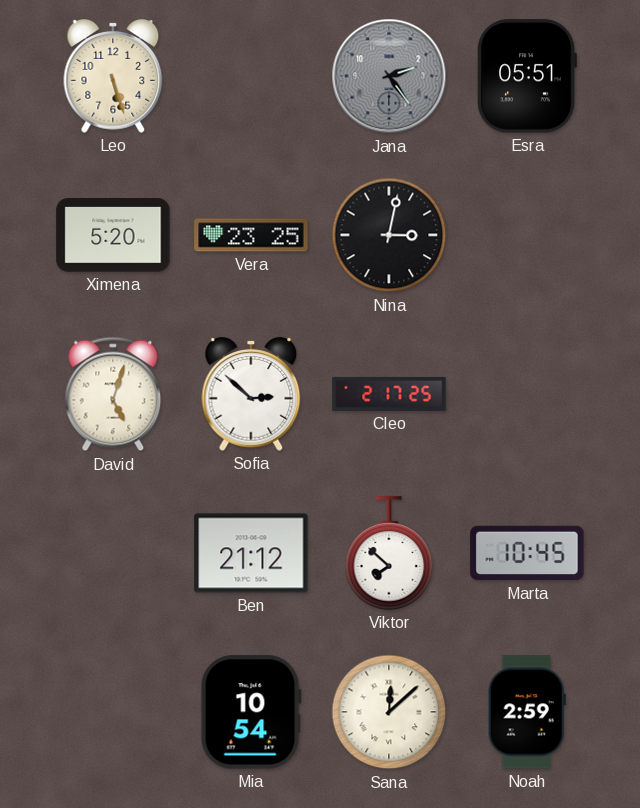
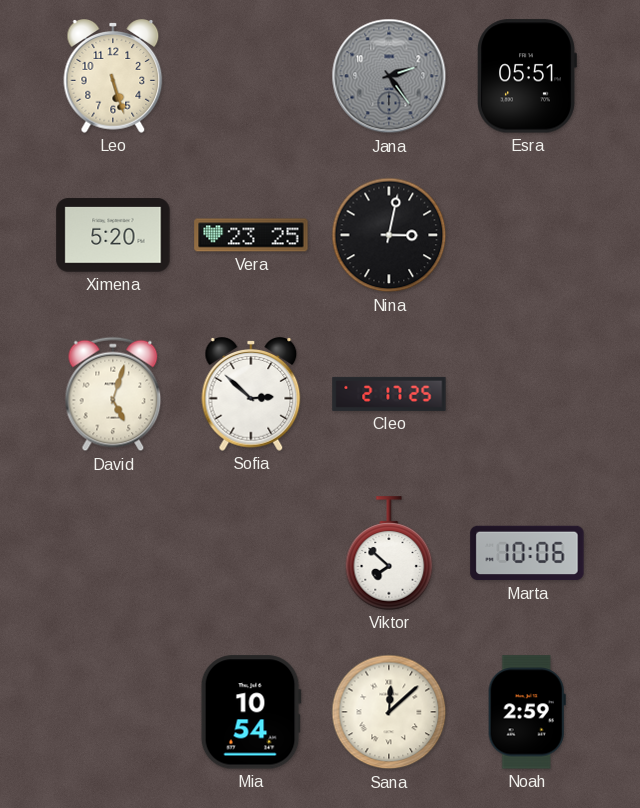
Ben: 21:12 -> none
Marta: 10:45 -> 10:06
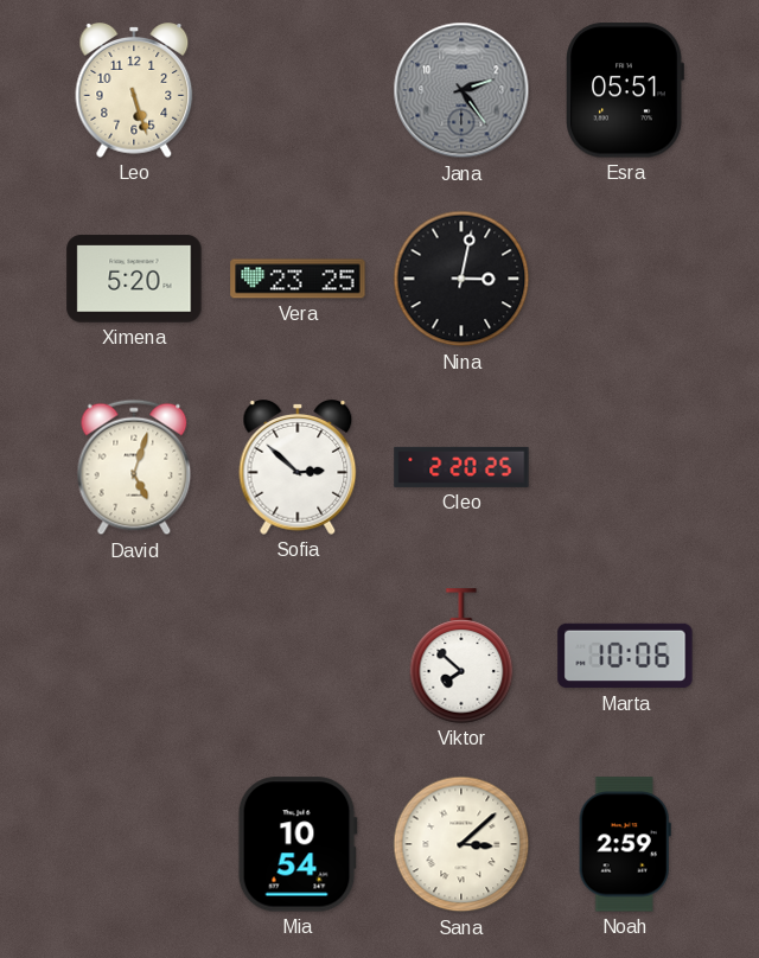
Cleo: 2:17 -> 2:20
Sana: 12:08 -> 3:08
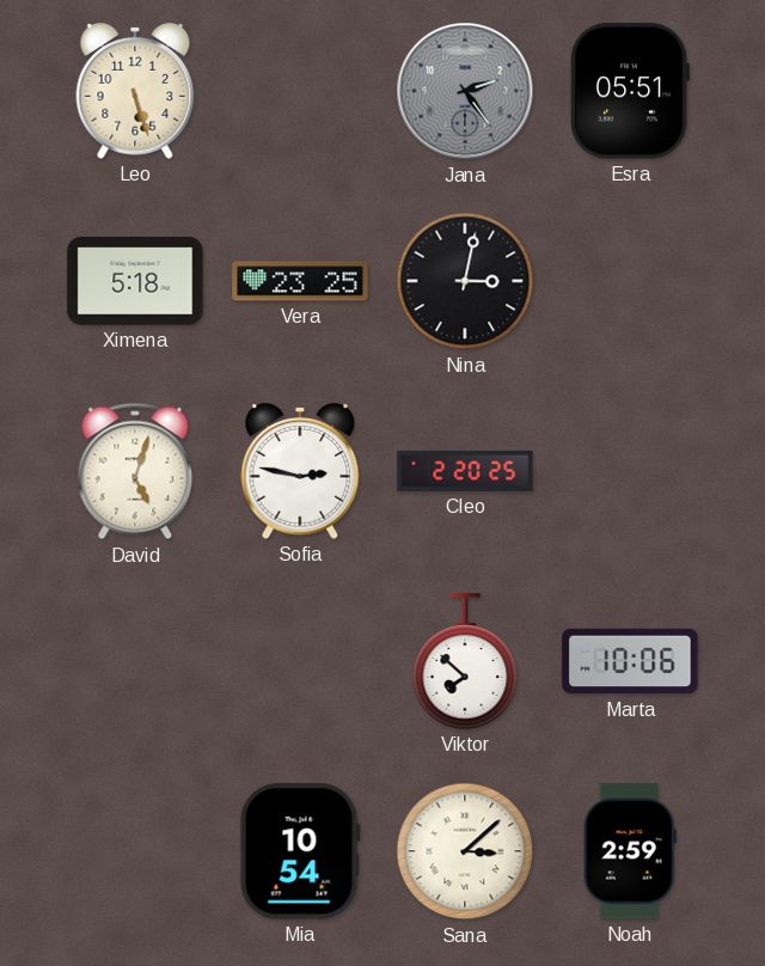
Ximena: 5:20 -> 5:18
Sofia: 2:52 -> 2:47
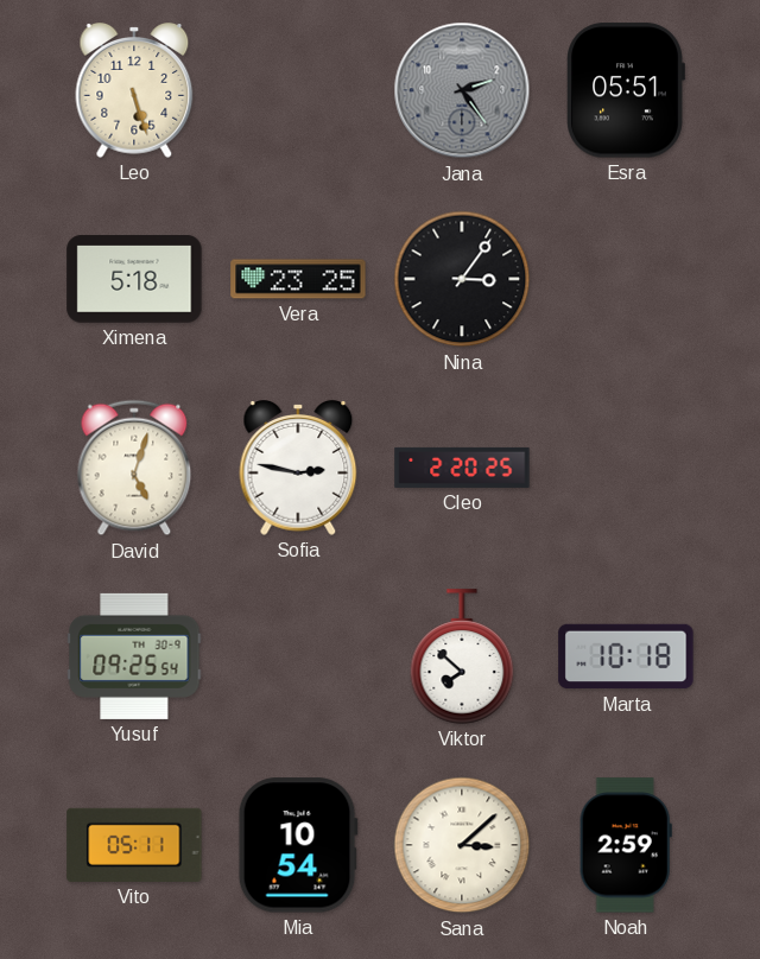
Nina: 3:02 -> 3:06
Yusuf: none -> 09:25
Marta: 10:06 -> 10:18
Vito: none -> 05:11
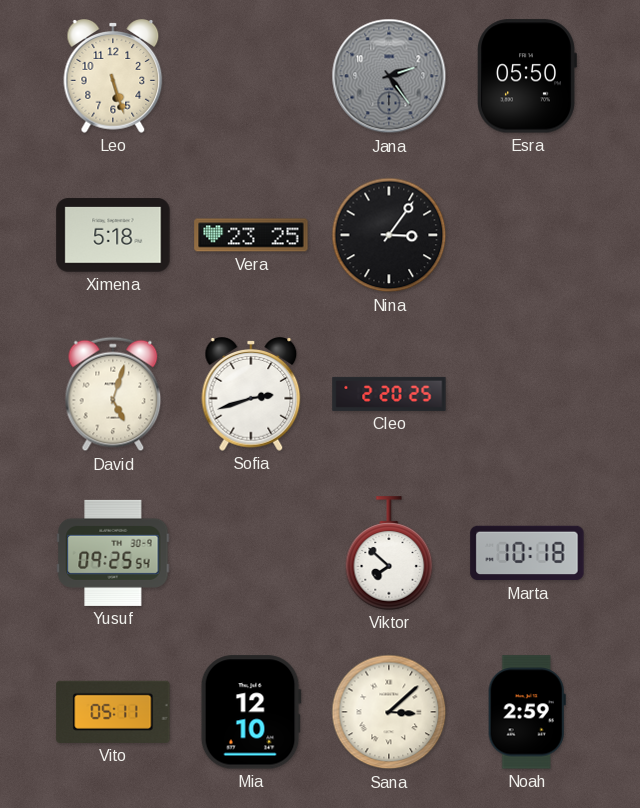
Esra: 05:51 -> 05:50
Sofia: 2:47 -> 2:42
Mia: 10:54 -> 12:10
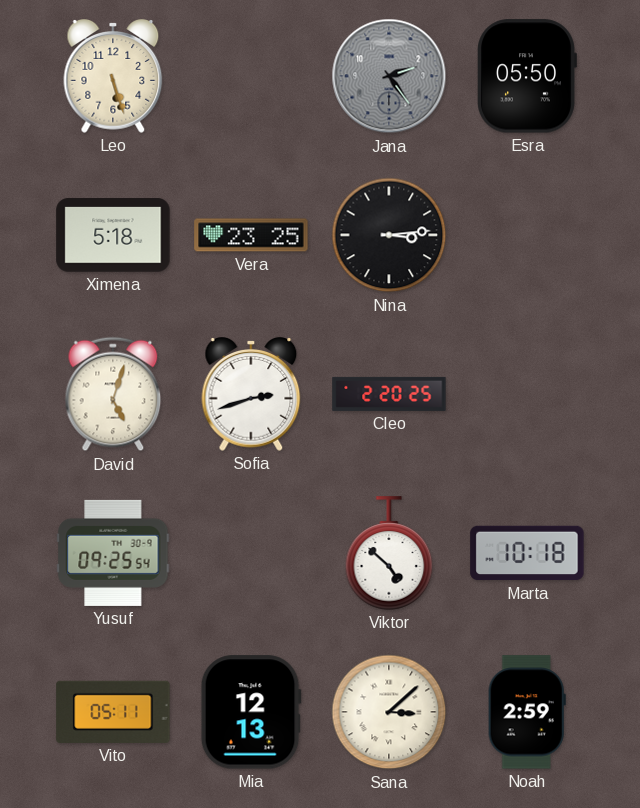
Nina: 3:06 -> 3:14
Viktor: 7:52 -> 4:52
Mia: 12:10 -> 12:13
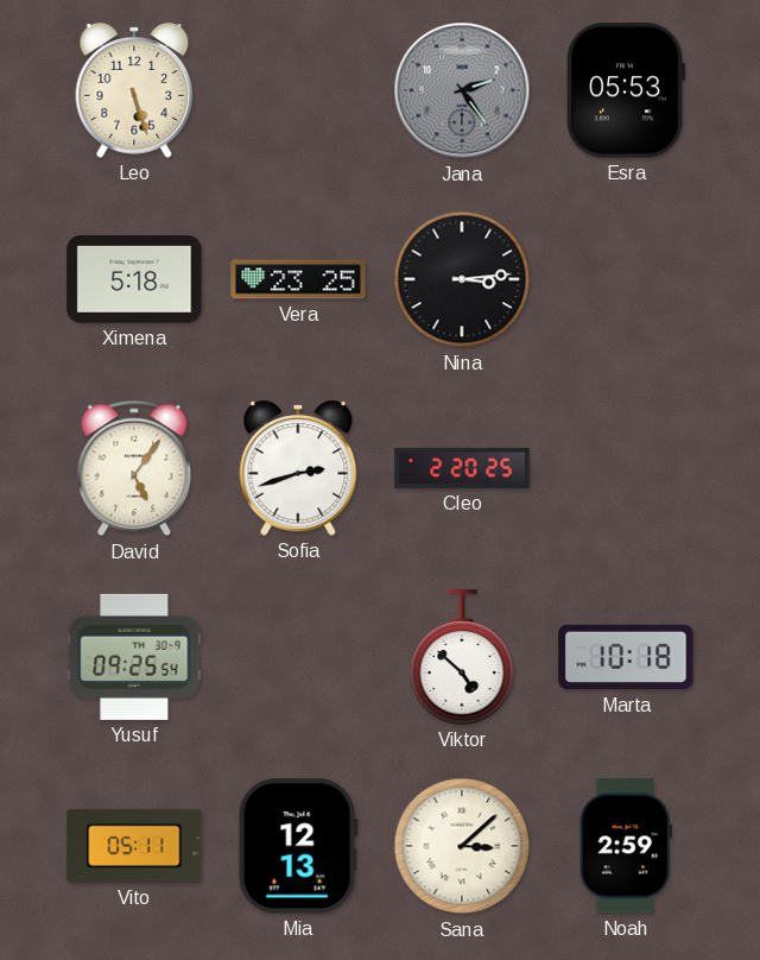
Esra: 05:50 -> 05:53
David: 5:03 -> 5:06
